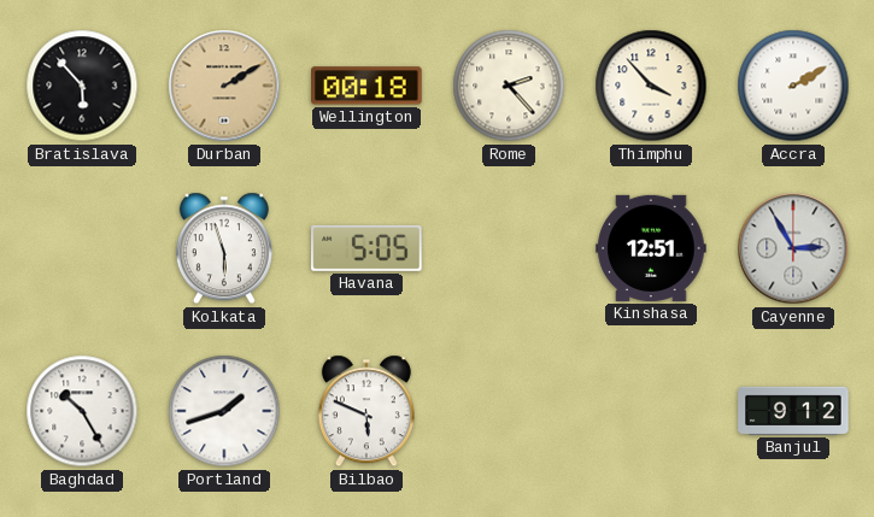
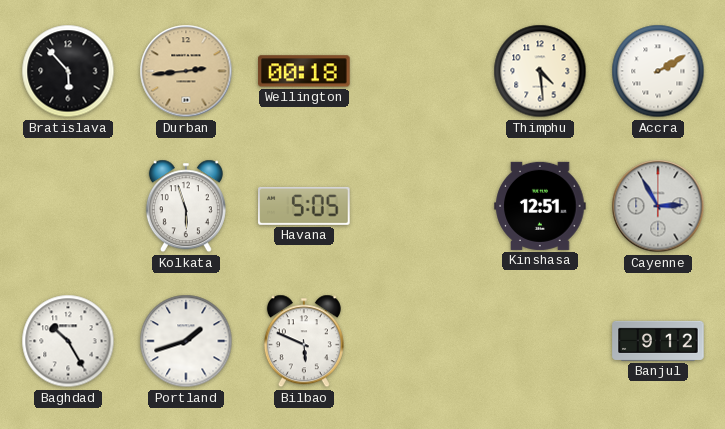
Durban: 2:10 -> 2:44
Rome: 2:23 -> none
Thimphu: 3:53 -> 4:29
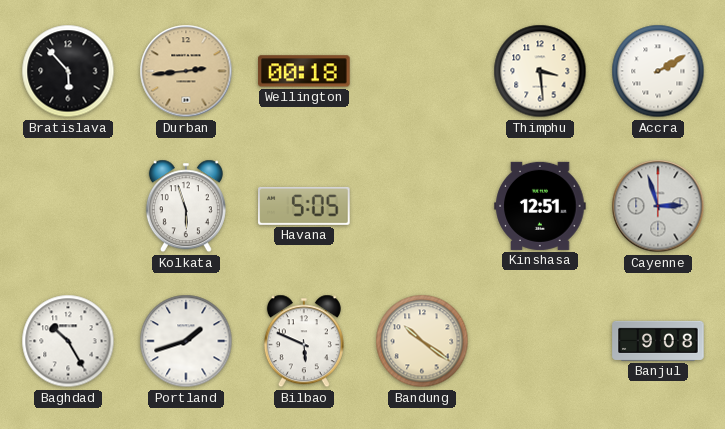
Thimphu: 4:29 -> 3:29
Cayenne: 2:55 -> 2:57
Bandung: none -> 10:21
Banjul: 9:12 -> 9:08
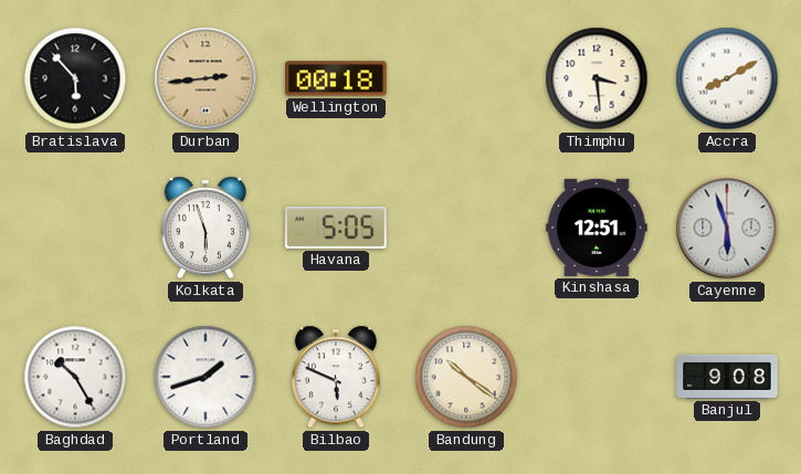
Accra: 2:10 -> 8:10
Cayenne: 2:57 -> 5:57
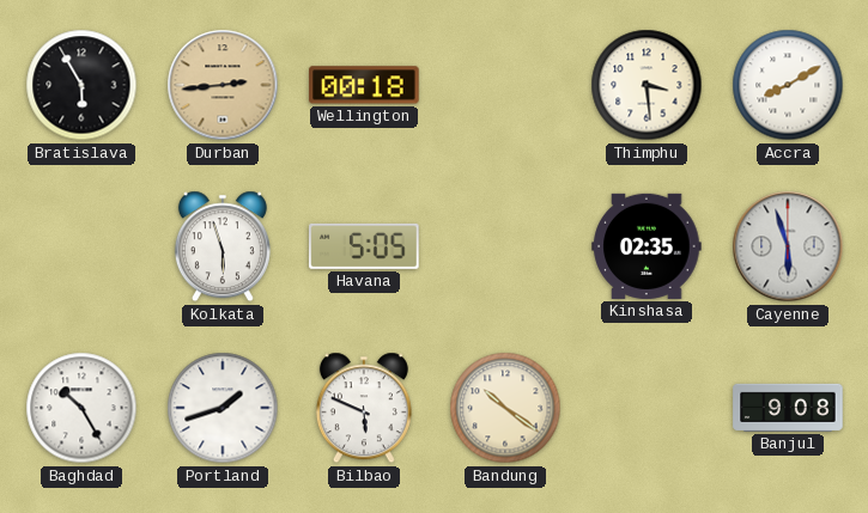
Bratislava: 5:53 -> 5:55
Kinshasa: 12:51 -> 02:35
